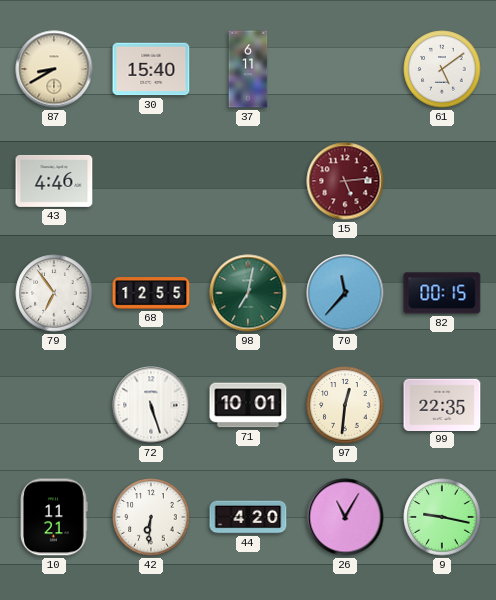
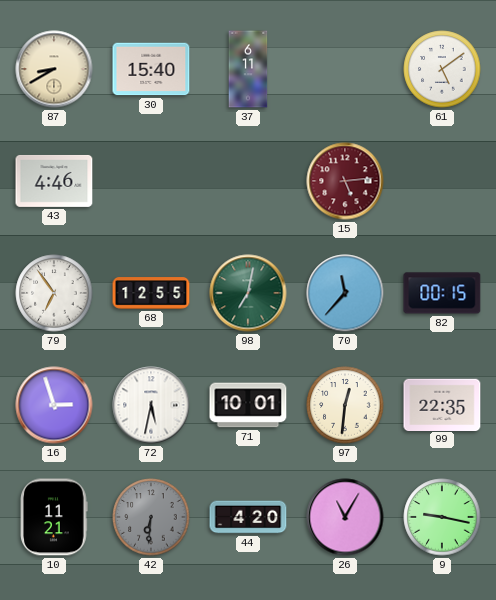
16: none -> 2:57
72: 5:27 -> 5:32
42 dial: white -> grey
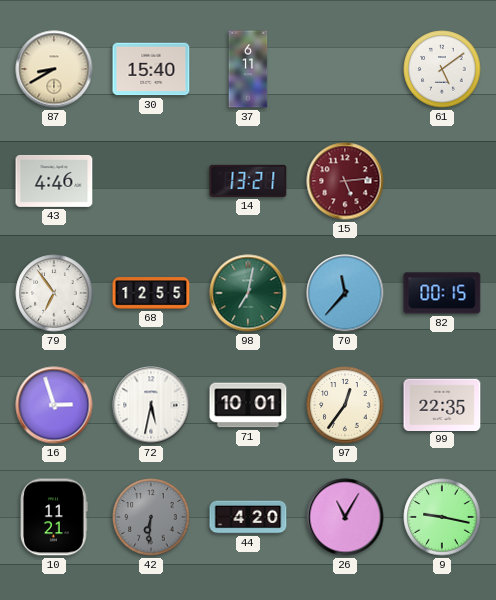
14: none -> 13:21
97: 12:31 -> 12:36
